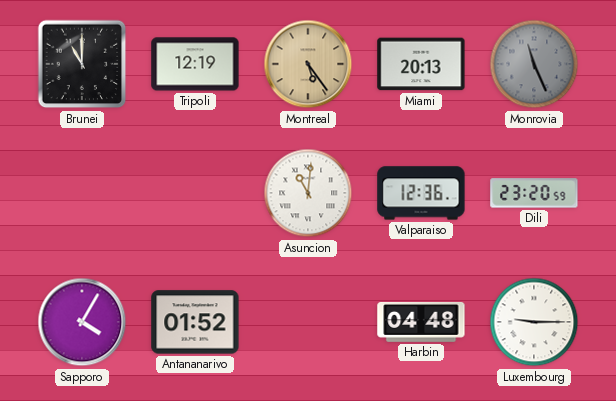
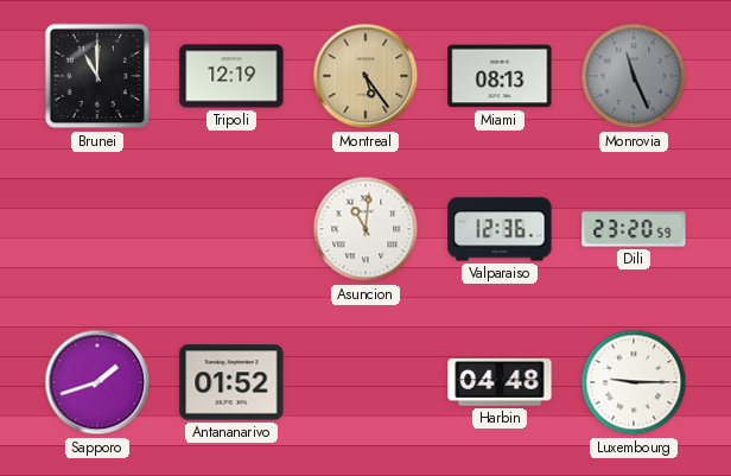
Miami: 20:13 -> 08:13
Sapporo: 4:05 -> 1:42
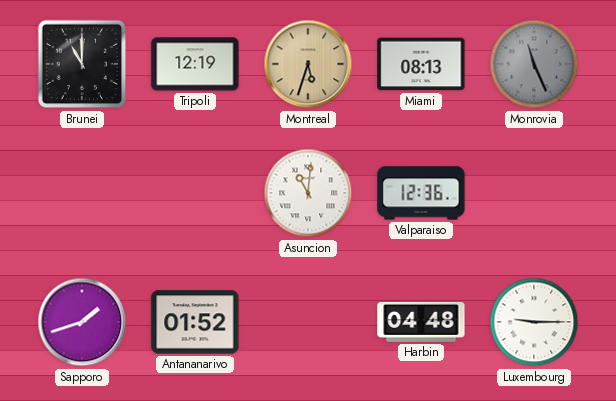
Montreal: 5:24 -> 5:33
Dili: 23:20 -> none
